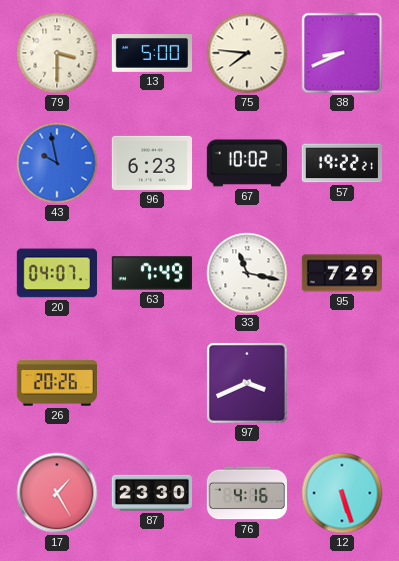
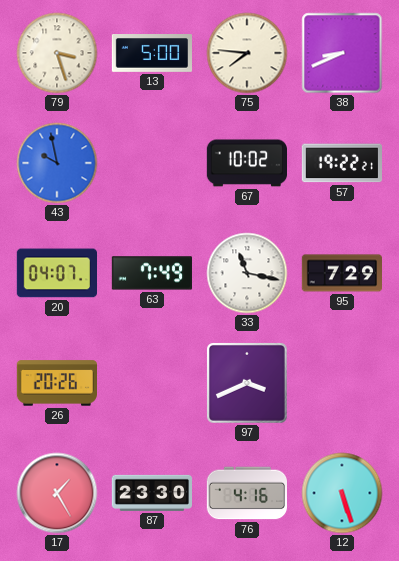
79: 3:30 -> 3:27
96: 6:23 -> none
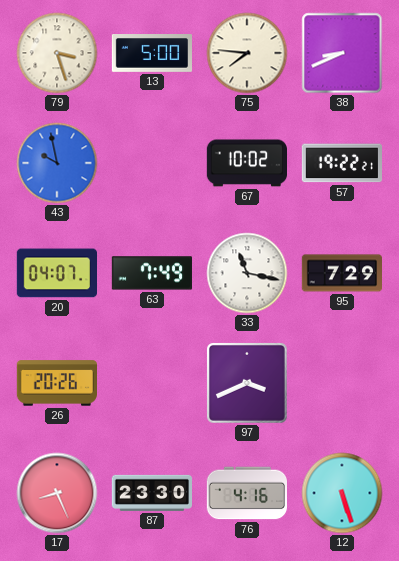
17: 1:25 -> 8:26
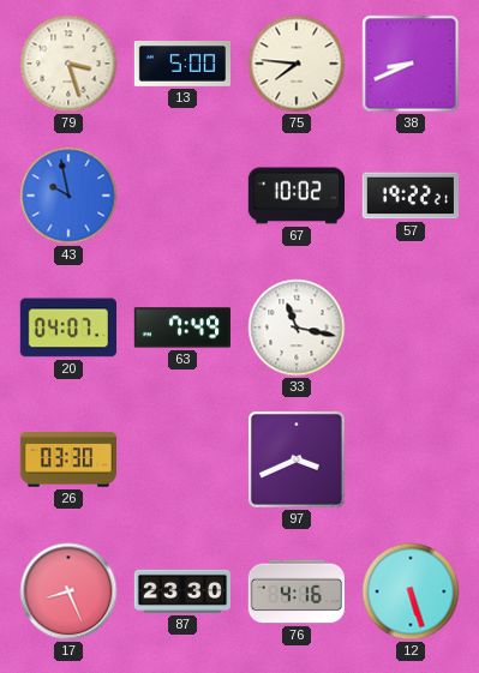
95: 7:29 -> none
26: 20:26 -> 03:30
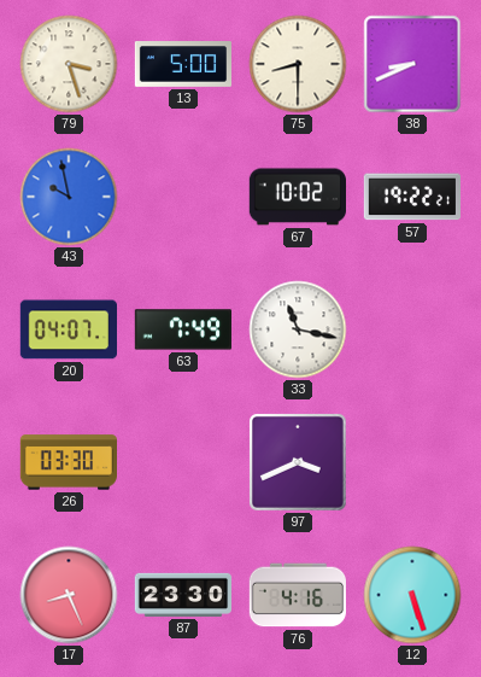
75: 7:46 -> 8:30
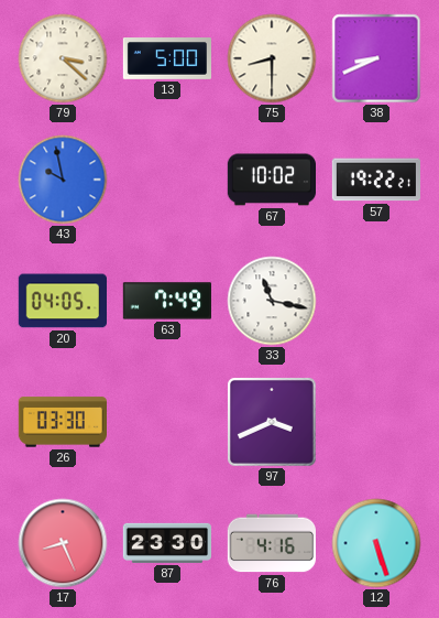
79: 3:27 -> 3:22
20: 04:07 -> 04:05
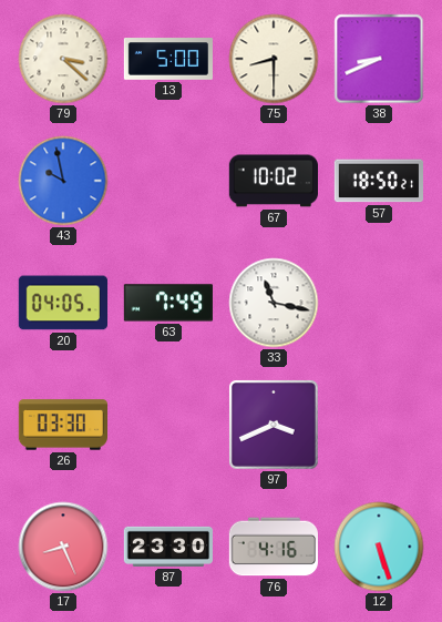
57: 19:22 -> 18:50
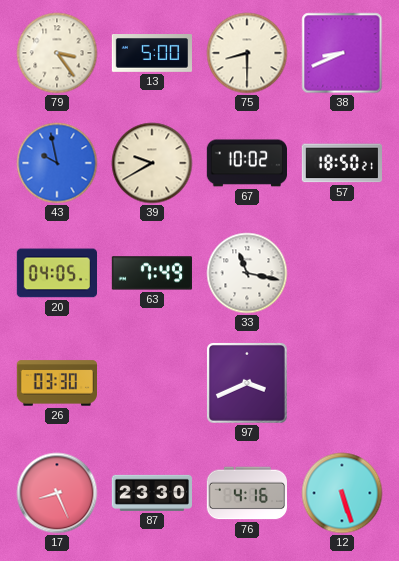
79: 3:22 -> 3:24
39: none -> 9:40
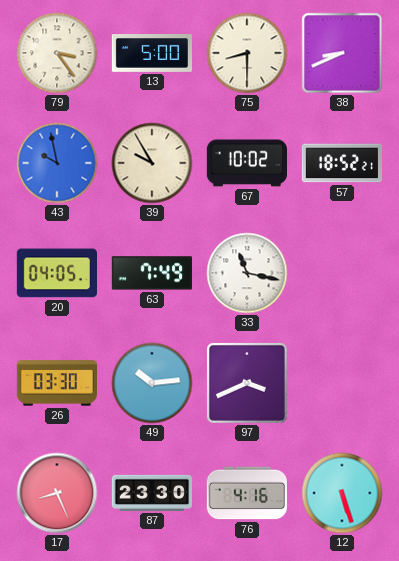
39: 9:40 -> 9:55
57: 18:50 -> 18:52
49: none -> 10:14
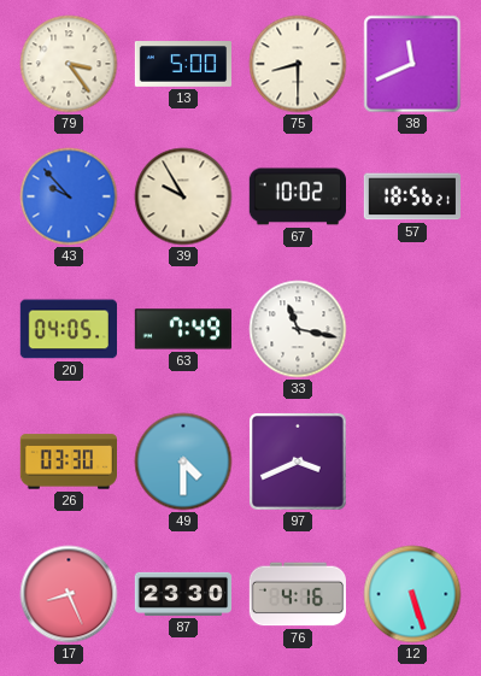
38: 8:41 -> 11:41
43: 9:58 -> 9:53
57: 18:52 -> 18:56
49: 10:14 -> 4:30
